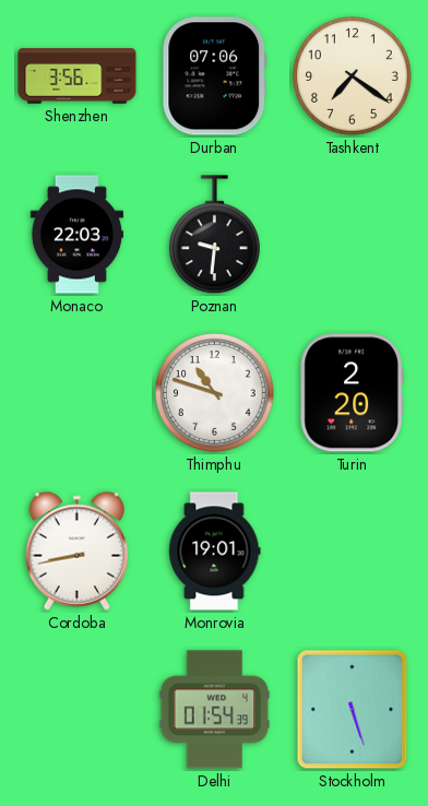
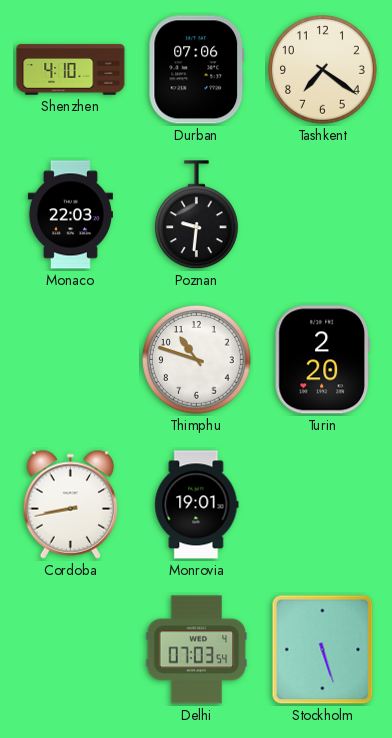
Shenzhen: 3:56 -> 4:10
Delhi: 01:54 -> 07:03
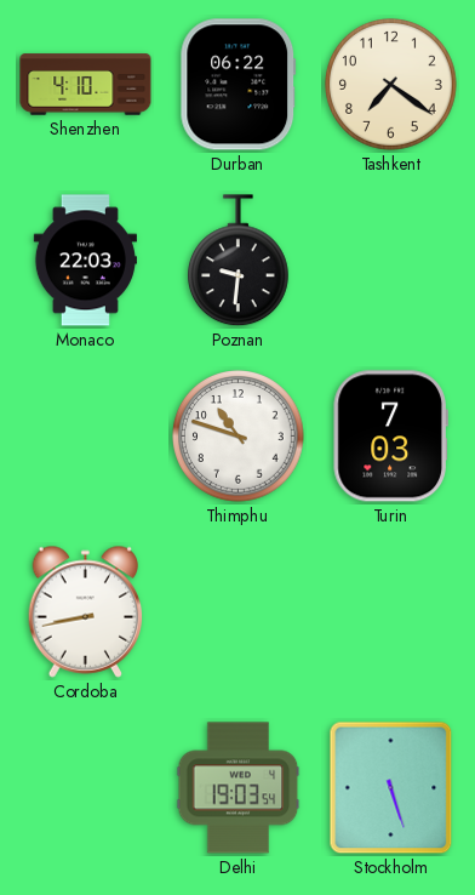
Durban: 07:06 -> 06:22
Turin: 2:20 -> 7:03
Monrovia: 19:01 -> none
Delhi: 07:03 -> 19:03
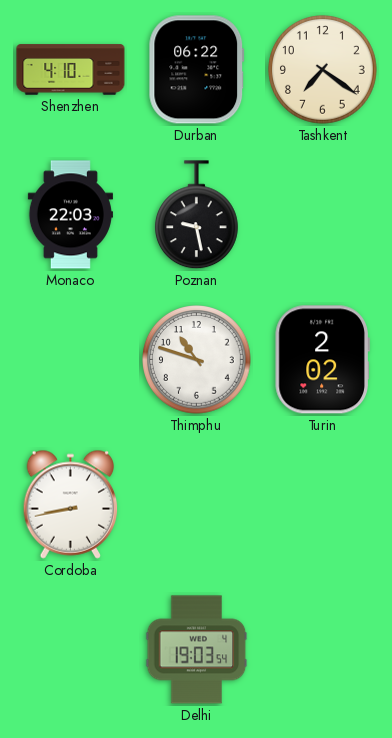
Poznan: 9:31 -> 9:28
Turin: 7:03 -> 2:02
Stockholm: 5:27 -> none
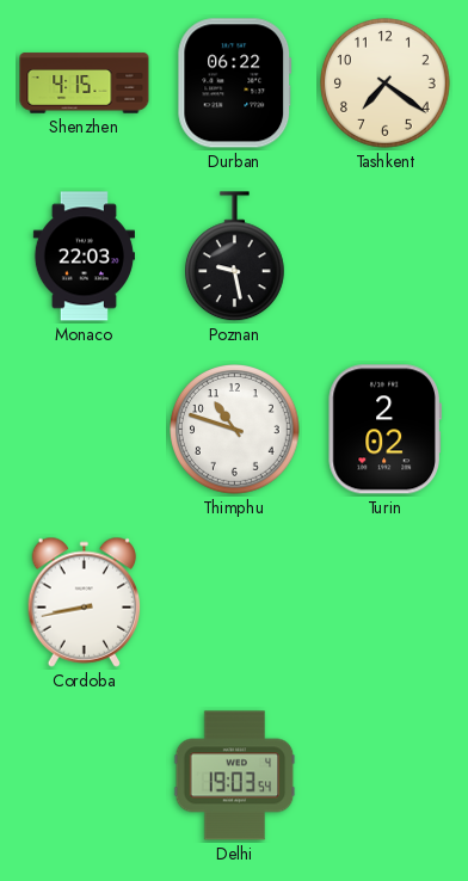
Shenzhen: 4:10 -> 4:15
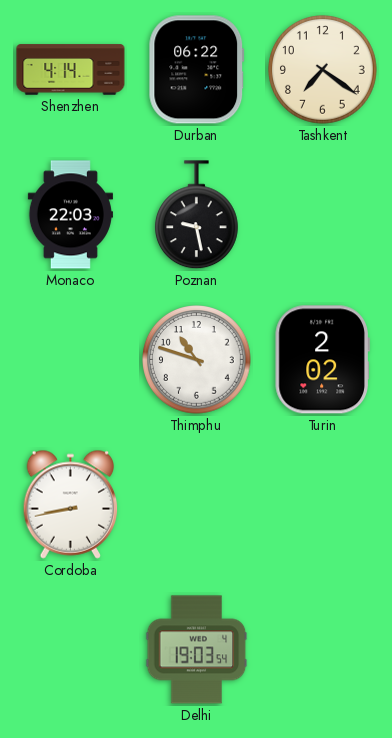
Shenzhen: 4:15 -> 4:14
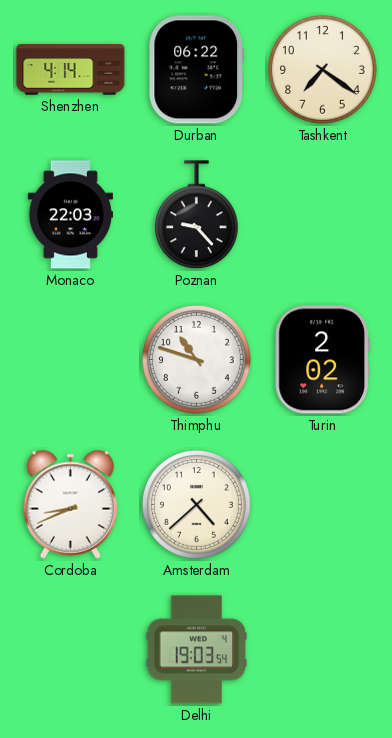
Poznan: 9:28 -> 9:23
Cordoba: 8:43 -> 8:41
Amsterdam: none -> 4:38
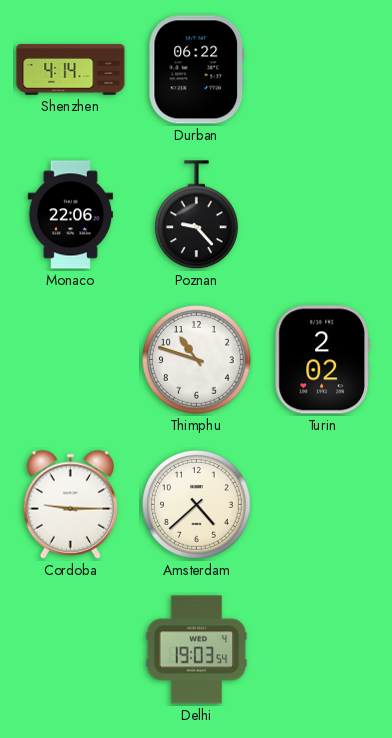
Tashkent: 7:21 -> none
Monaco: 22:03 -> 22:06
Cordoba: 8:41 -> 9:15
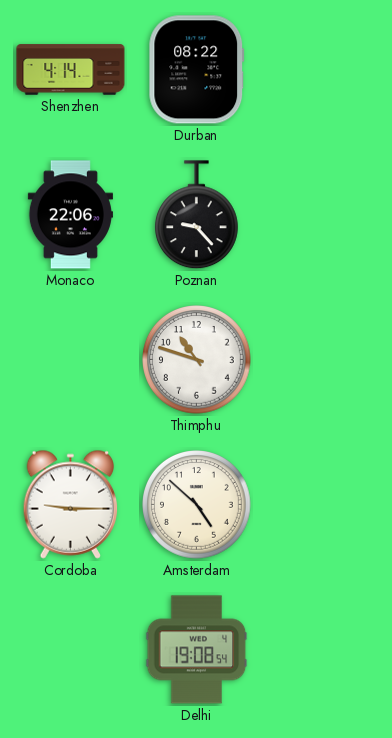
Durban: 06:22 -> 08:22
Turin: 2:02 -> none
Amsterdam: 4:38 -> 4:52
Delhi: 19:03 -> 19:08
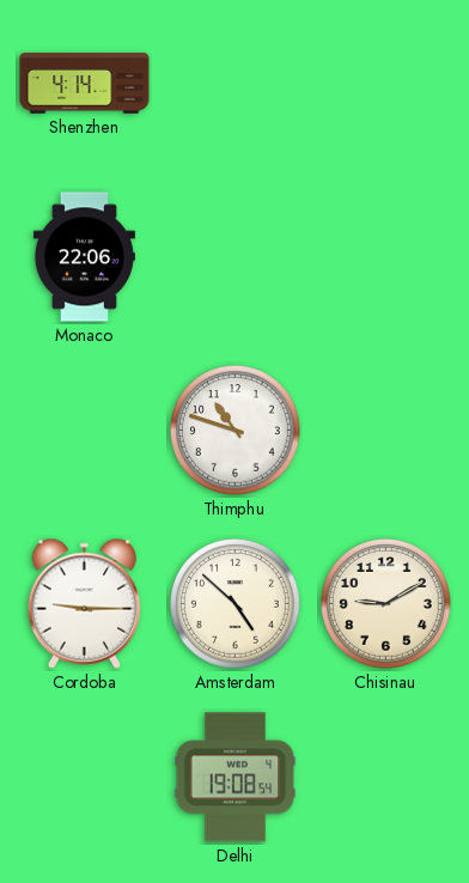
Durban: 08:22 -> none
Poznan: 9:23 -> none
Chisinau: none -> 9:10
